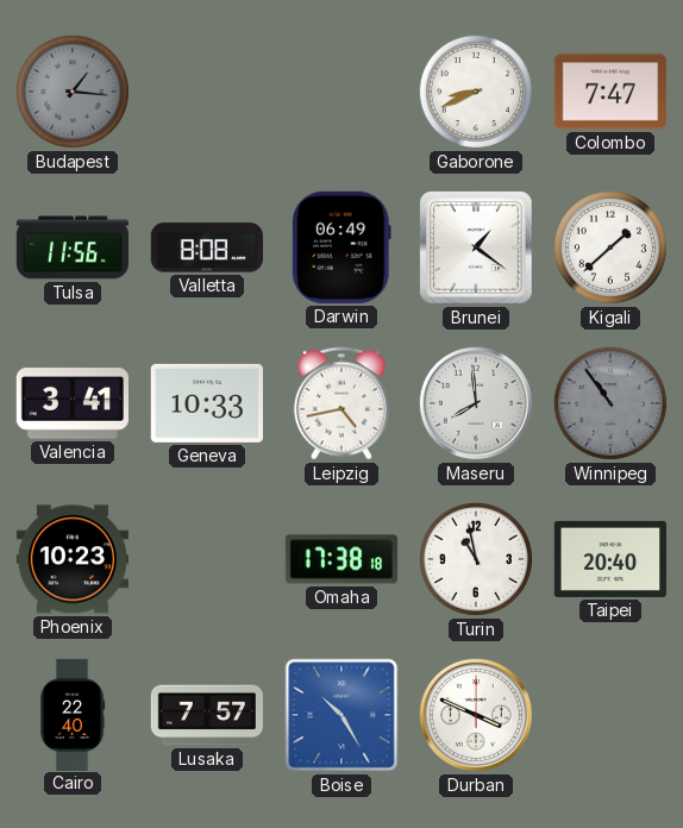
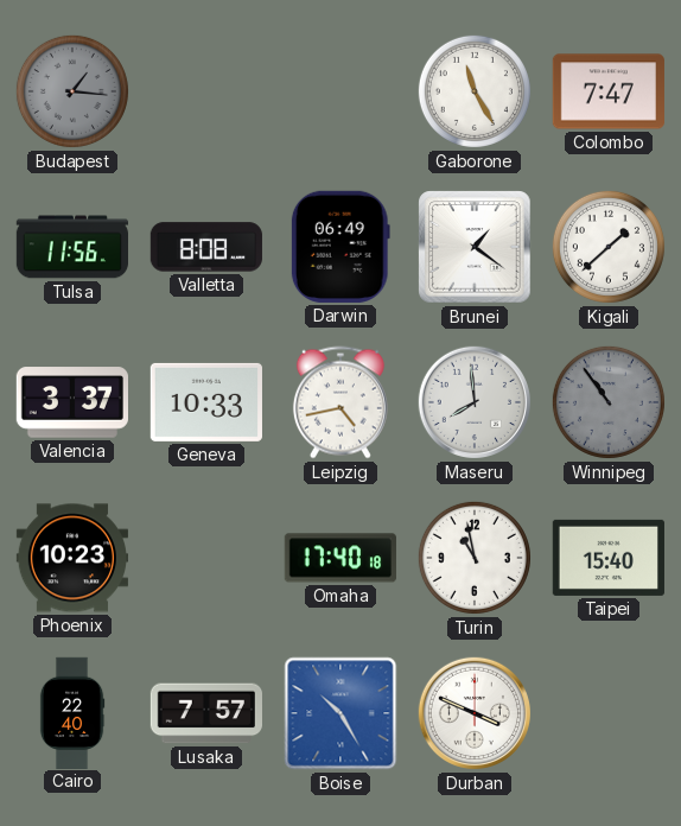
Gaborone: 8:41 -> 11:25
Valencia: 3:41 -> 3:37
Omaha: 17:38 -> 17:40
Taipei: 20:40 -> 15:40
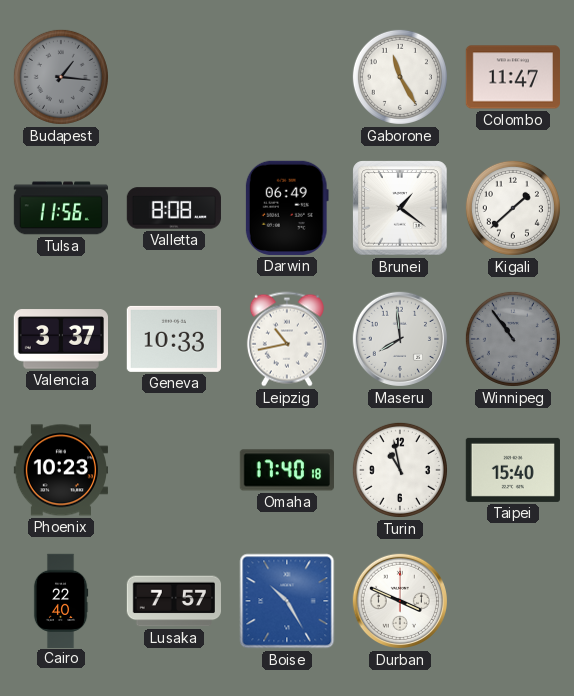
Colombo: 7:47 -> 11:47
Leipzig: 4:43 -> 10:43
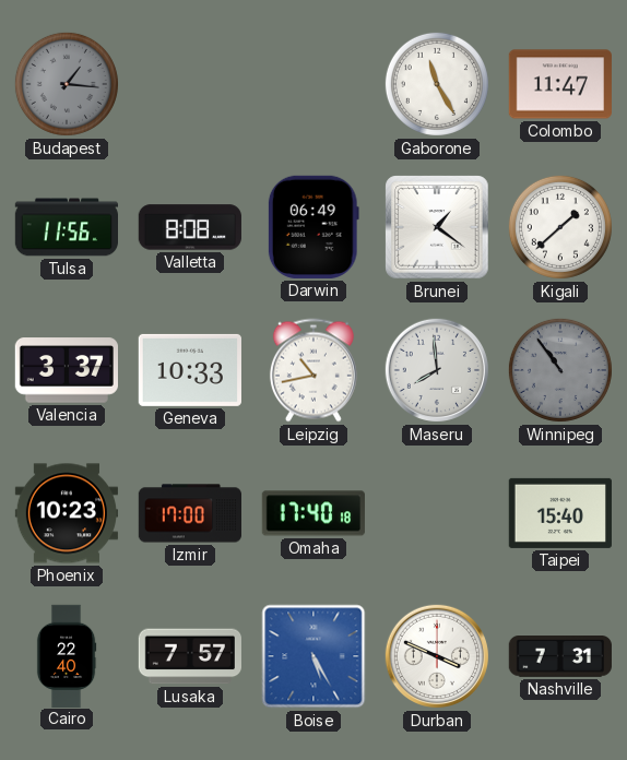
Izmir: none -> 17:00
Turin: 10:58 -> none
Boise: 10:25 -> 5:25
Nashville: none -> 7:31
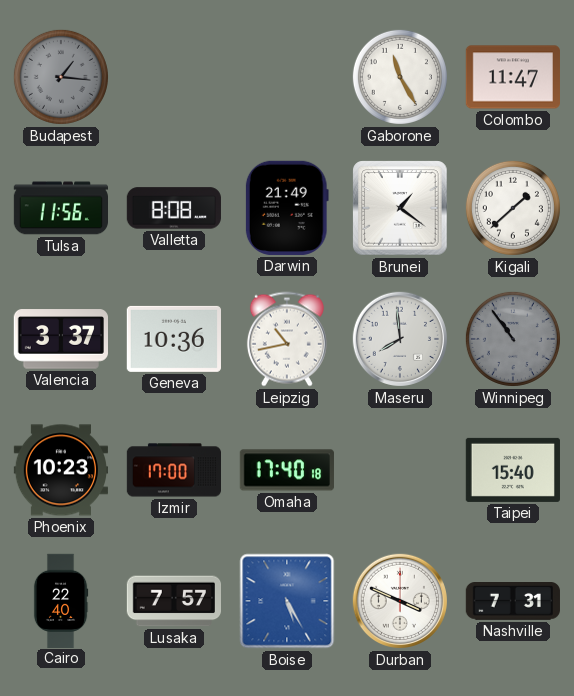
Darwin: 06:49 -> 21:49
Geneva: 10:33 -> 10:36
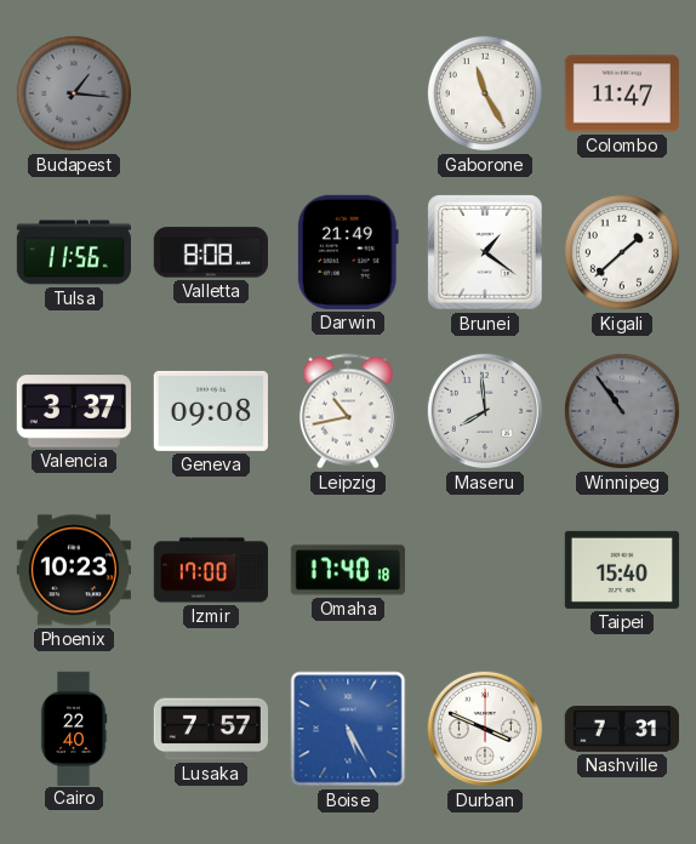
Geneva: 10:36 -> 09:08
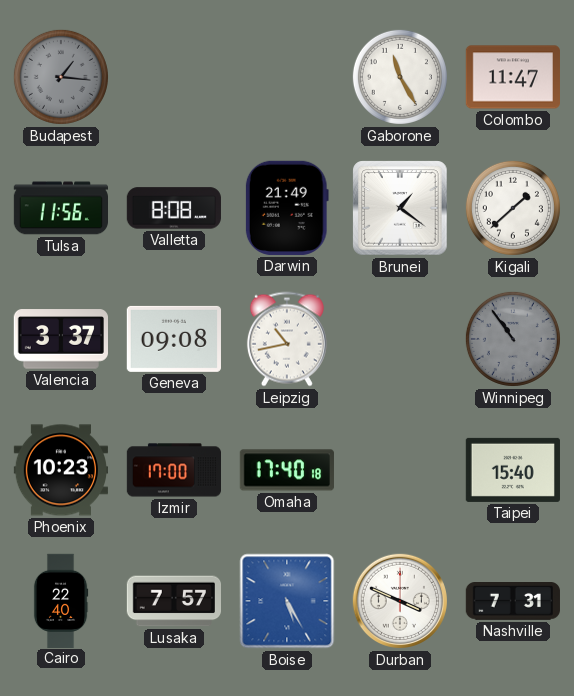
Maseru: 7:59 -> none
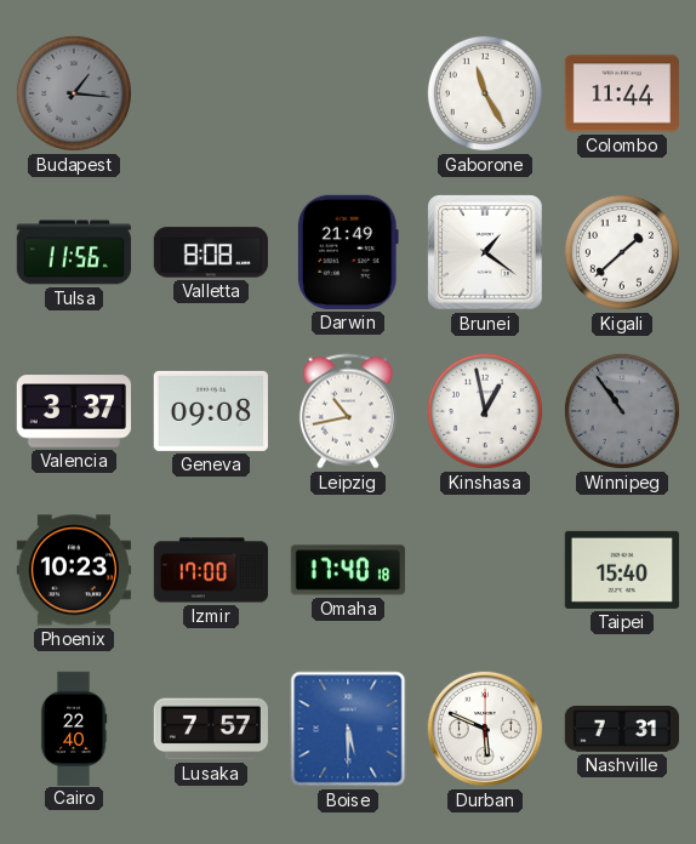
Colombo: 11:47 -> 11:44
Kinshasa: none -> 12:58
Boise: 5:25 -> 5:30
Durban: 3:49 -> 5:49
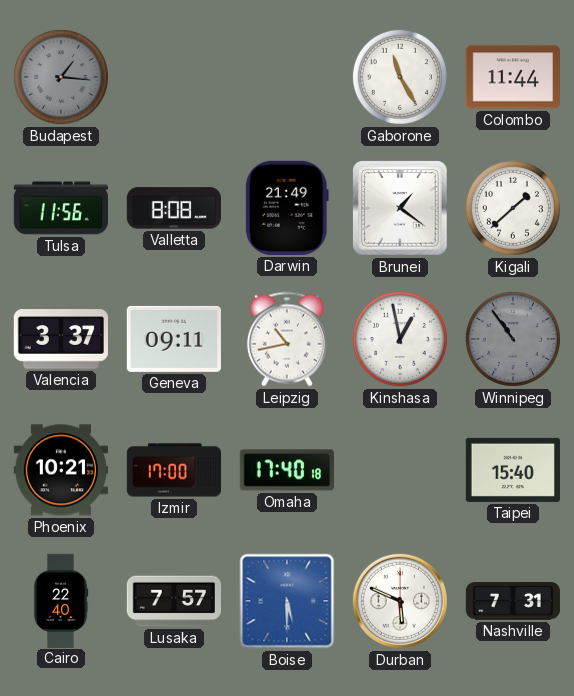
Geneva: 09:08 -> 09:11
Phoenix: 10:23 -> 10:21
